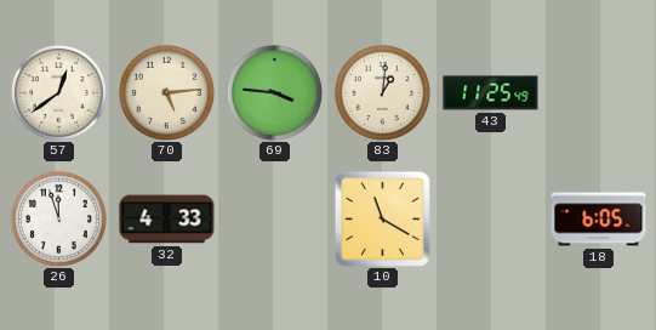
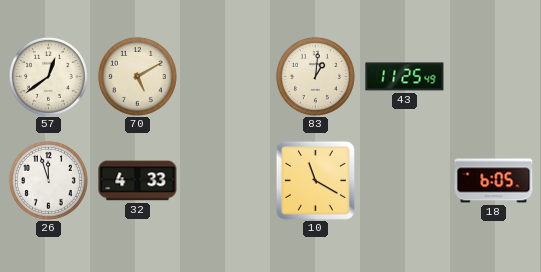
70: 5:14 -> 5:10
69: 3:46 -> none
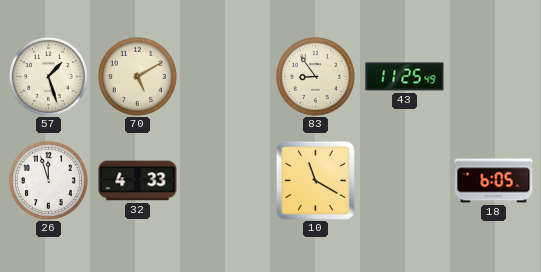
57: 12:39 -> 1:27
83: 1:01 -> 8:54
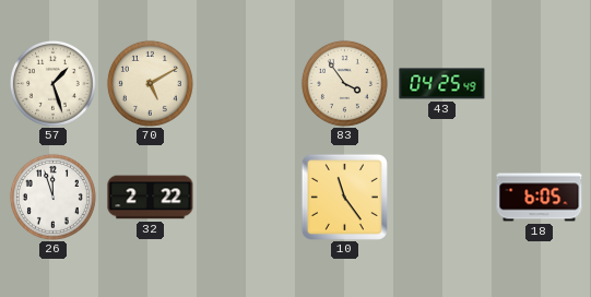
83: 8:54 -> 3:54
43: 11:25 -> 04:25
32: 4:33 -> 2:22
10: 11:20 -> 11:24
